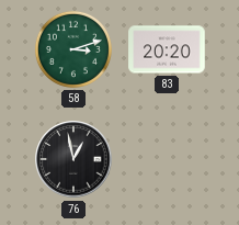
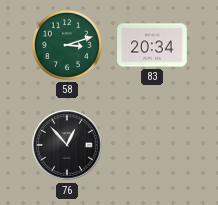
83: 20:20 -> 20:34
76: 12:58 -> 12:53
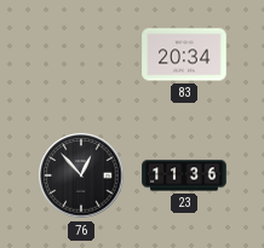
58: 3:12 -> none
23: none -> 11:36
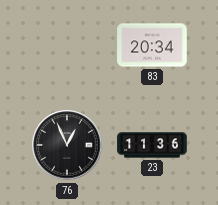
76: 12:53 -> 12:56
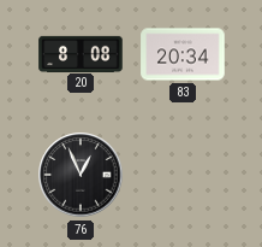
20: none -> 8:08
23: 11:36 -> none
